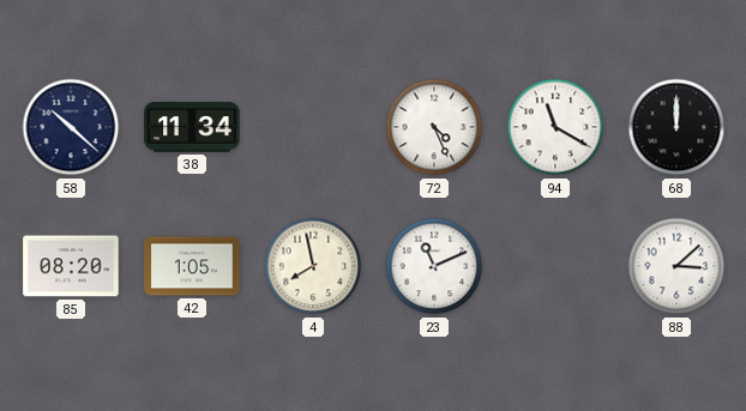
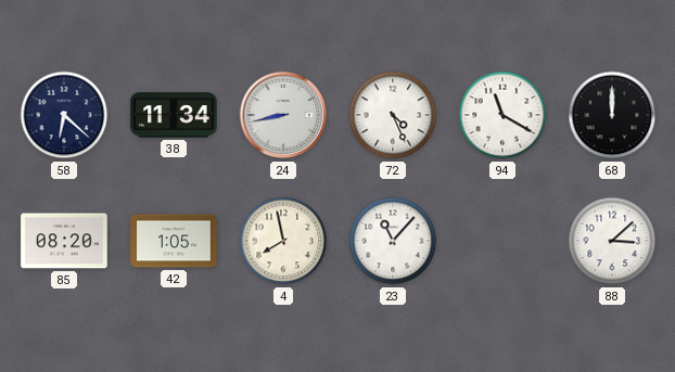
58: 10:22 -> 6:22
24: none -> 8:43
23: 11:11 -> 11:07
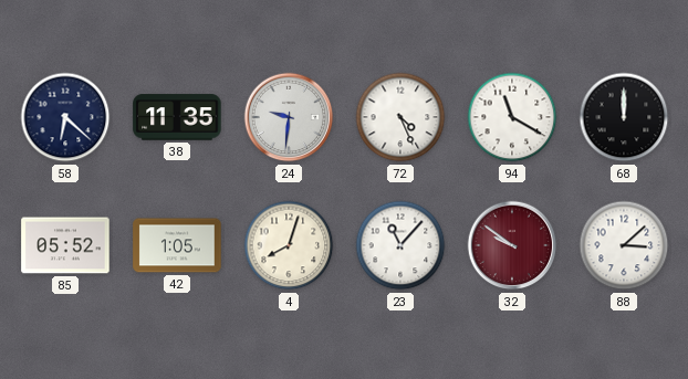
38: 11:34 -> 11:35
24: 8:43 -> 9:31
85: 08:20 -> 05:52
4: 7:58 -> 8:03
32: none -> 9:51
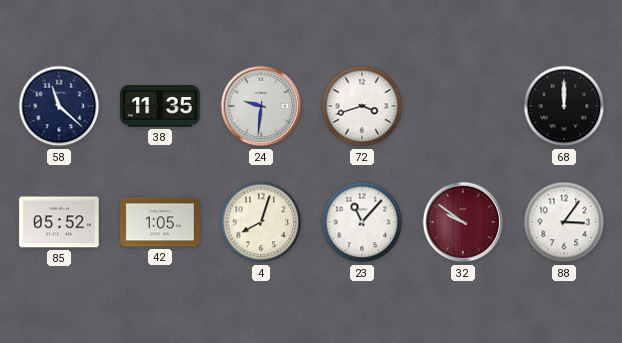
58: 6:22 -> 11:22
72: 4:26 -> 3:42
94: 11:20 -> none
88: 3:08 -> 3:06
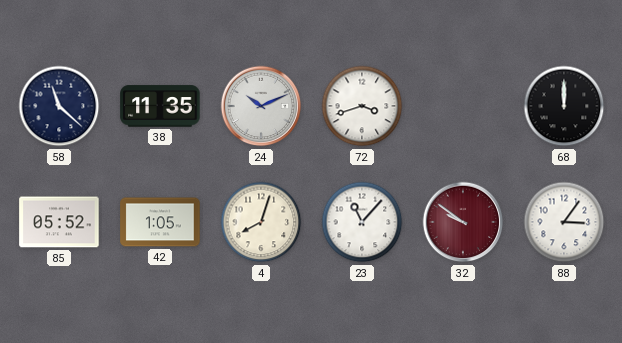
24: 9:31 -> 10:11
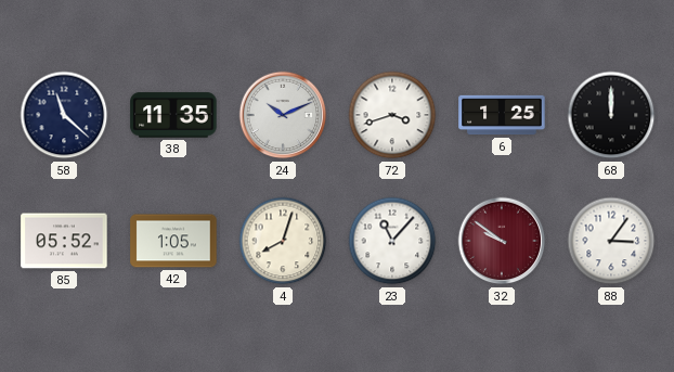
6: none -> 1:25
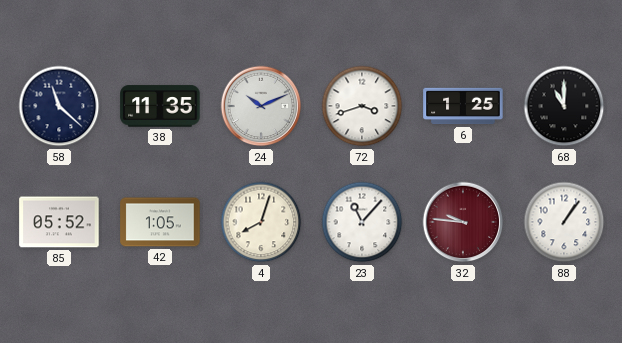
68: 12:00 -> 11:00
32: 9:51 -> 9:46
88: 3:06 -> 1:06
